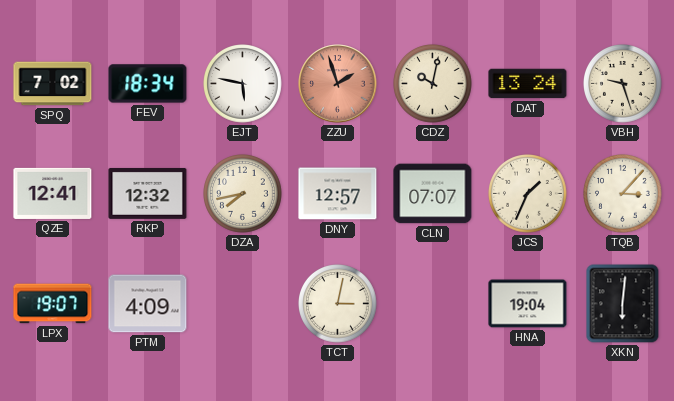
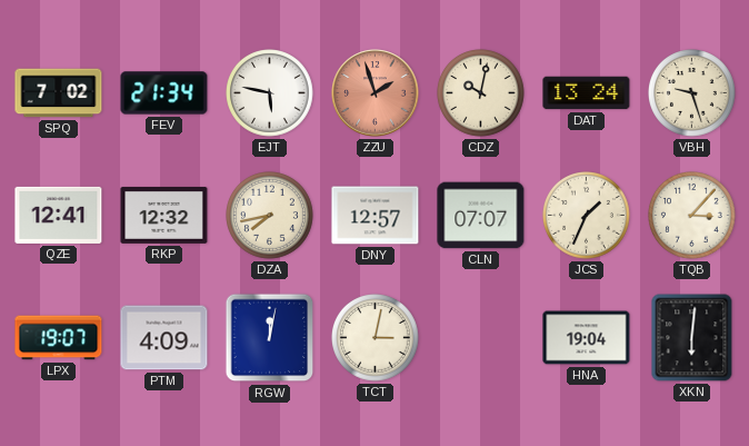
FEV: 18:34 -> 21:34
RGW: none -> 12:02
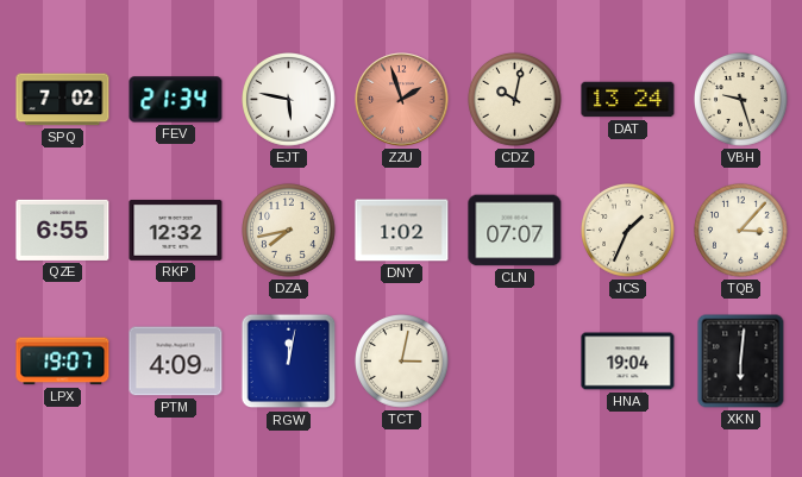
QZE: 12:41 -> 6:55
DNY: 12:57 -> 1:02
